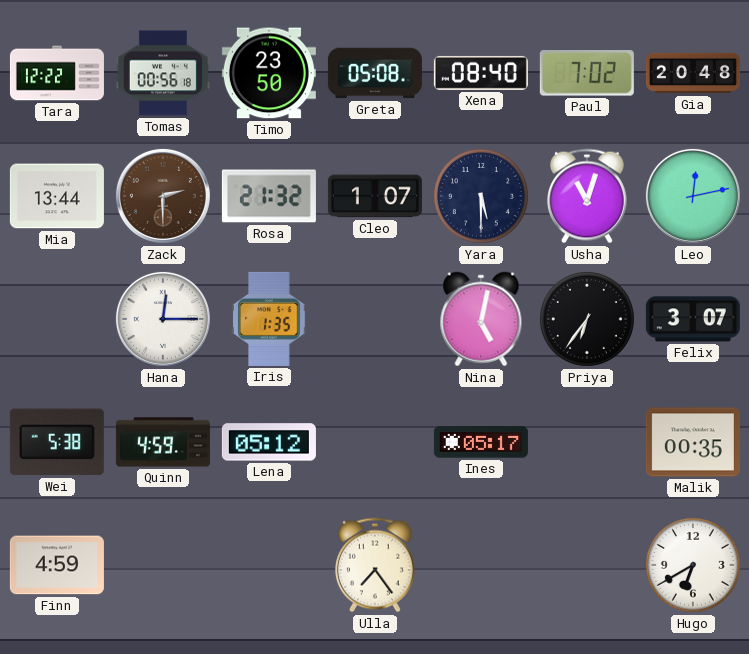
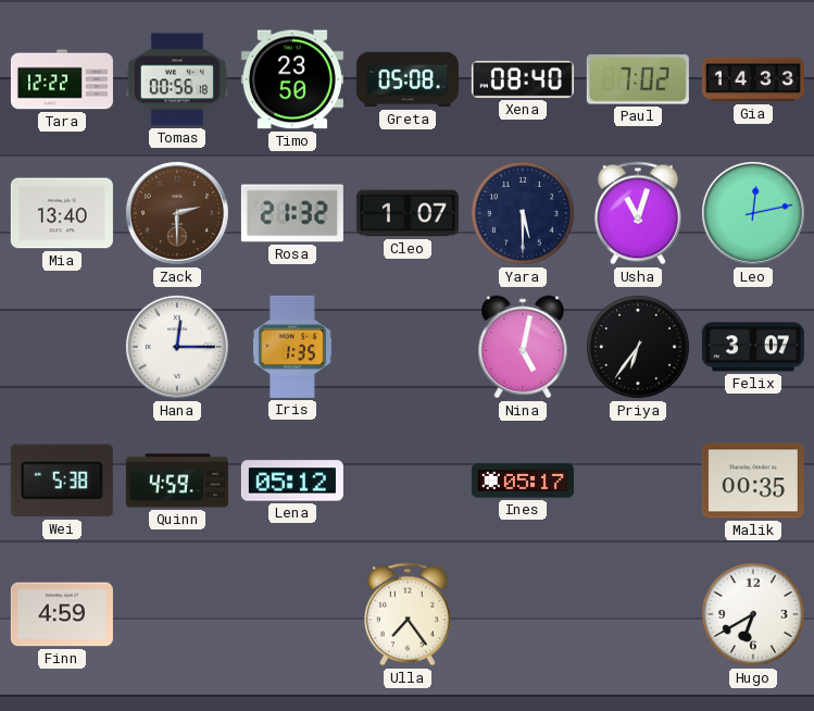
Gia: 20:48 -> 14:33
Mia: 13:44 -> 13:40
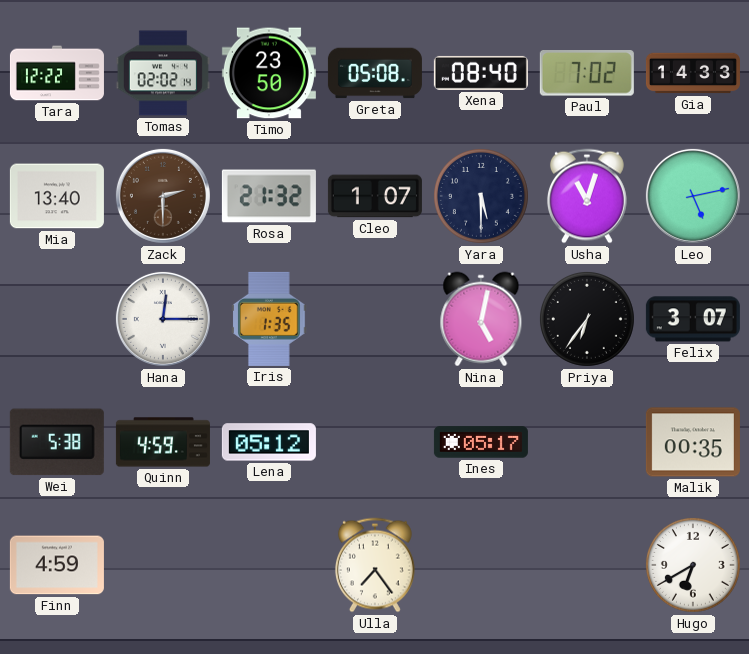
Tomas: 00:56 -> 02:02
Leo: 12:13 -> 5:13
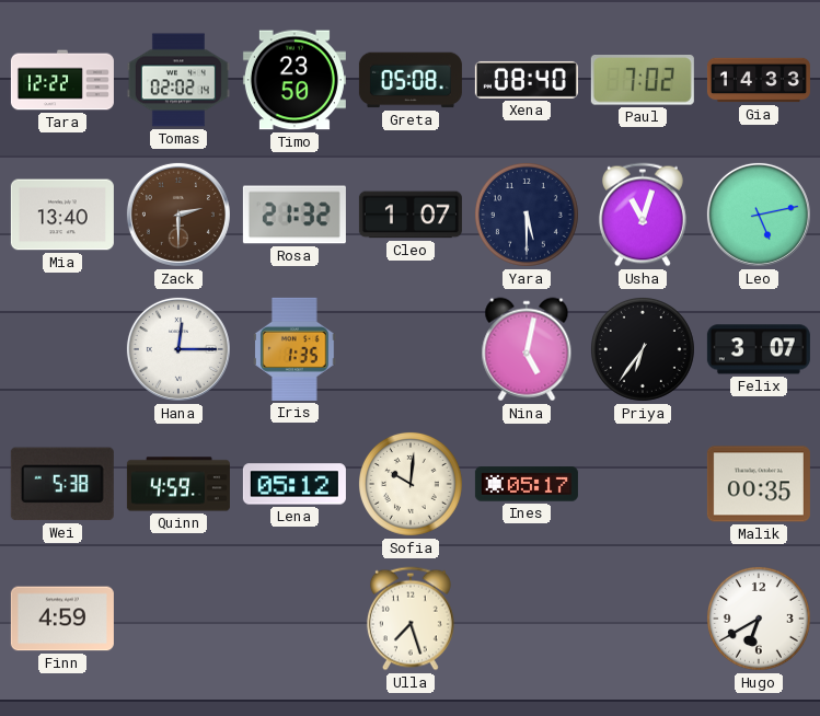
Sofia: none -> 10:01
Ulla: 7:24 -> 7:27
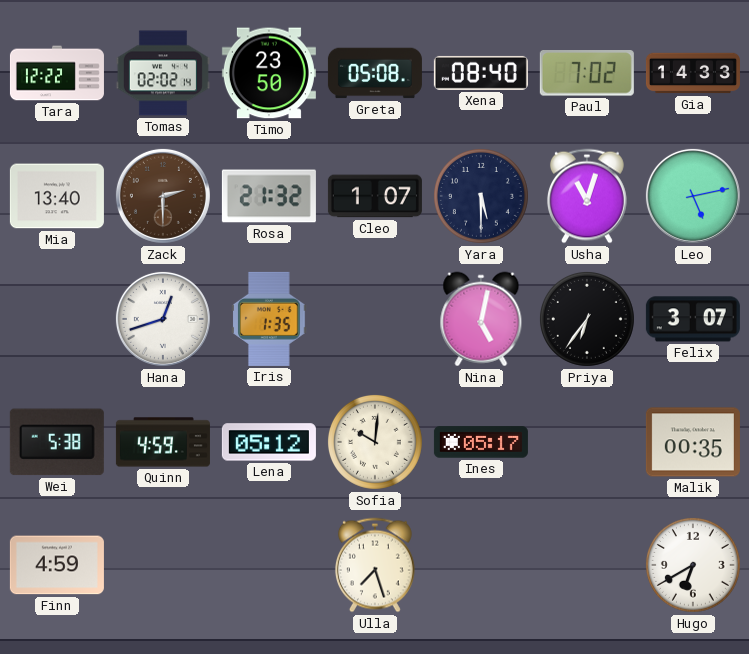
Hana: 12:15 -> 12:42
